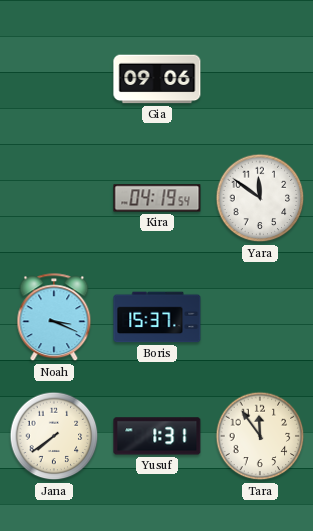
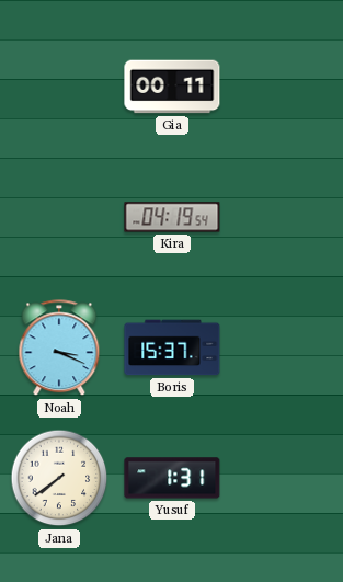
Gia: 09:06 -> 00:11
Yara: 11:51 -> none
Tara: 11:54 -> none
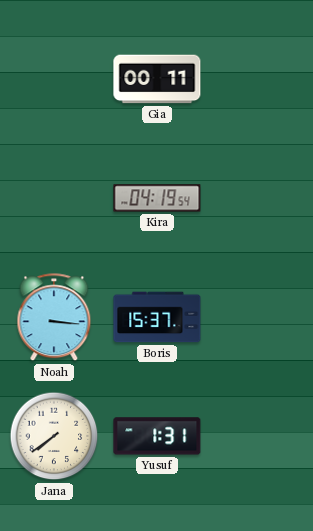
Noah: 3:19 -> 3:16
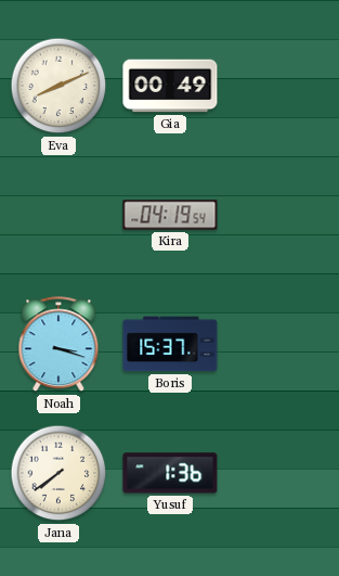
Eva: none -> 8:11
Gia: 00:11 -> 00:49
Noah: 3:16 -> 3:18
Yusuf: 1:31 -> 1:36
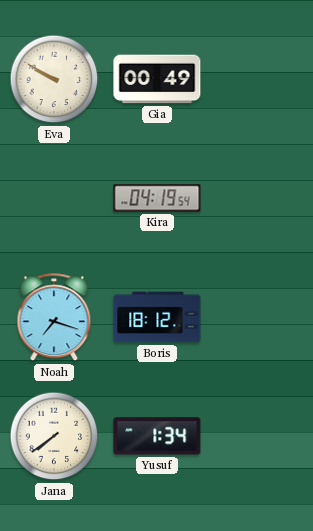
Eva: 8:11 -> 9:50
Noah: 3:18 -> 7:18
Boris: 15:37 -> 18:12
Yusuf: 1:36 -> 1:34
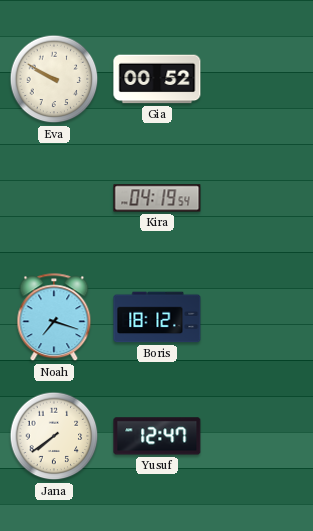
Gia: 00:49 -> 00:52
Yusuf: 1:34 -> 12:47
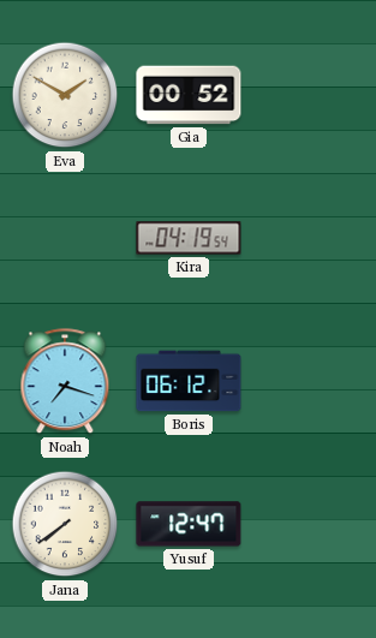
Eva: 9:50 -> 1:50
Boris: 18:12 -> 06:12
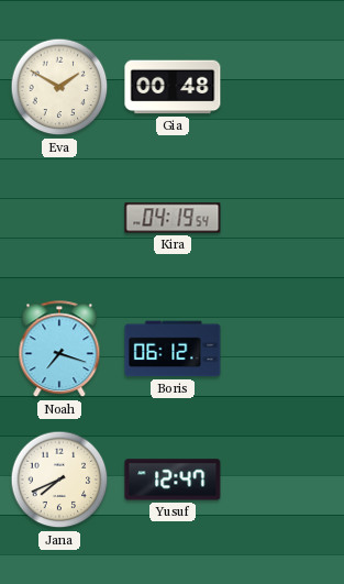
Gia: 00:52 -> 00:48
Jana: 7:39 -> 7:41
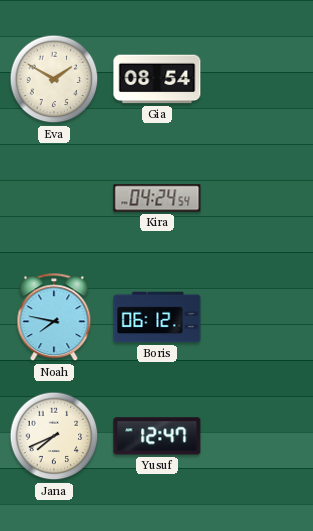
Gia: 00:48 -> 08:54
Kira: 04:19 -> 04:24
Noah: 7:18 -> 7:47
